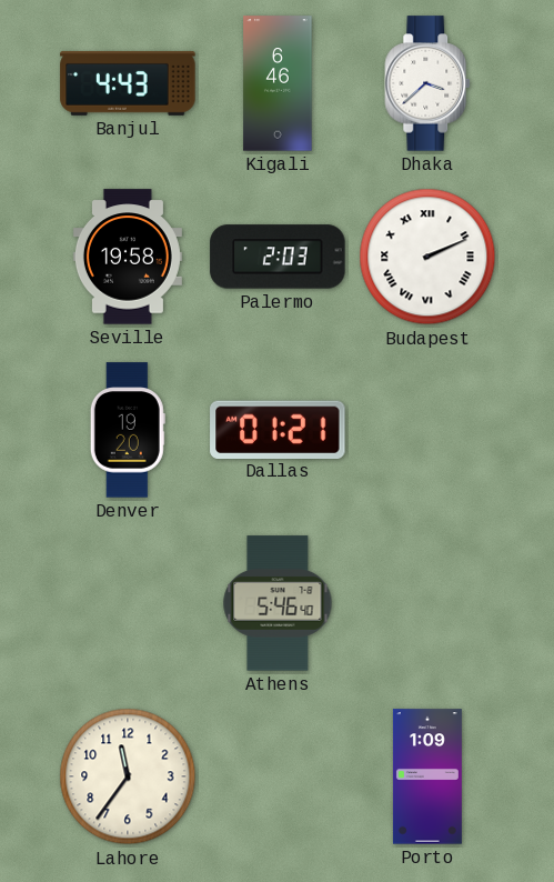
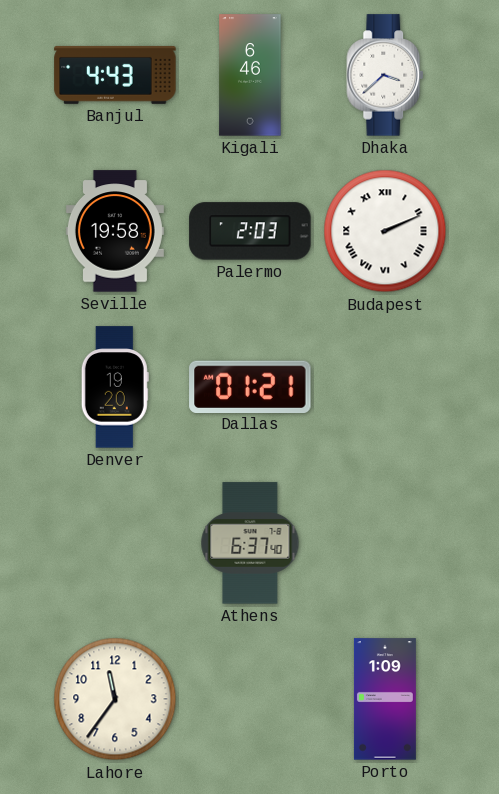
Athens: 5:46 -> 6:37
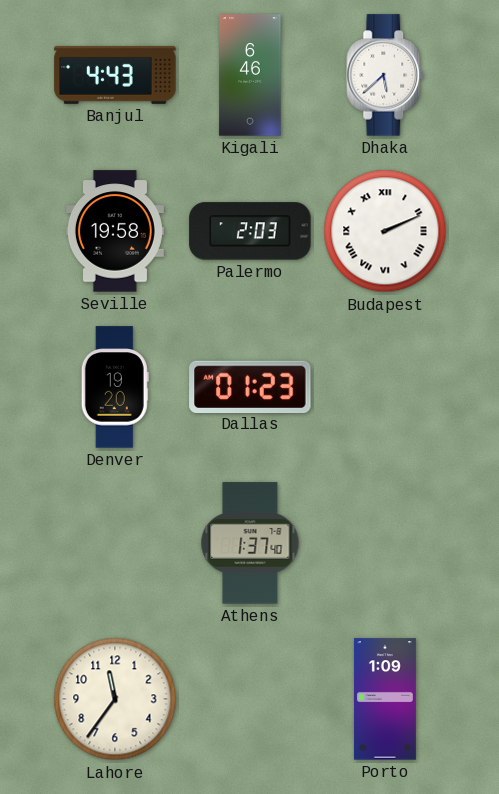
Dhaka: 3:38 -> 5:38
Dallas: 01:21 -> 01:23
Athens: 6:37 -> 1:37
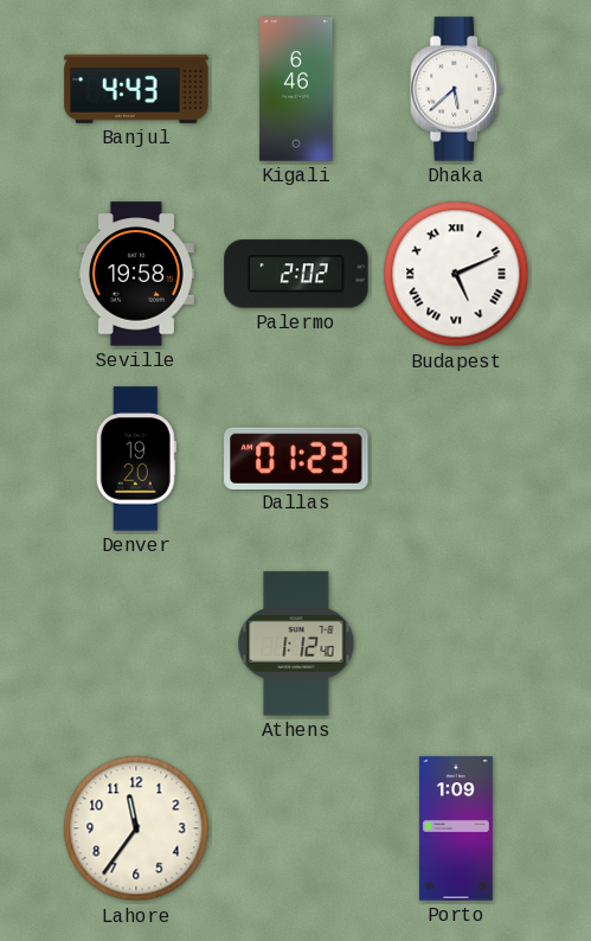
Palermo: 2:03 -> 2:02
Budapest: 2:11 -> 5:11
Athens: 1:37 -> 1:12
